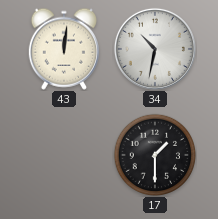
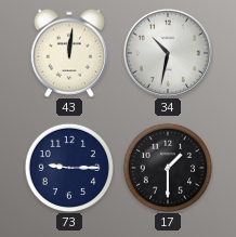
73: none -> 9:15
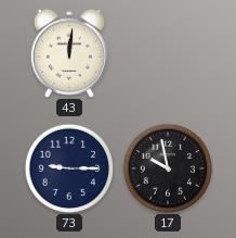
34: 10:32 -> none
17: 1:30 -> 9:58
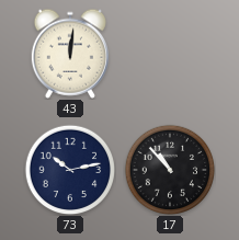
73: 9:15 -> 10:13
17: 9:58 -> 10:53
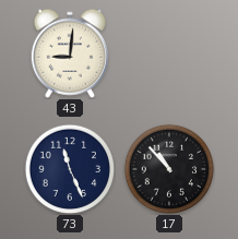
43: 12:01 -> 9:01
73: 10:13 -> 11:26
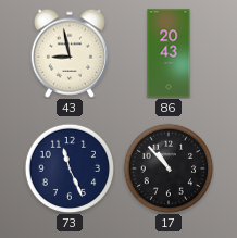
43: 9:01 -> 8:58
86: none -> 20:43
